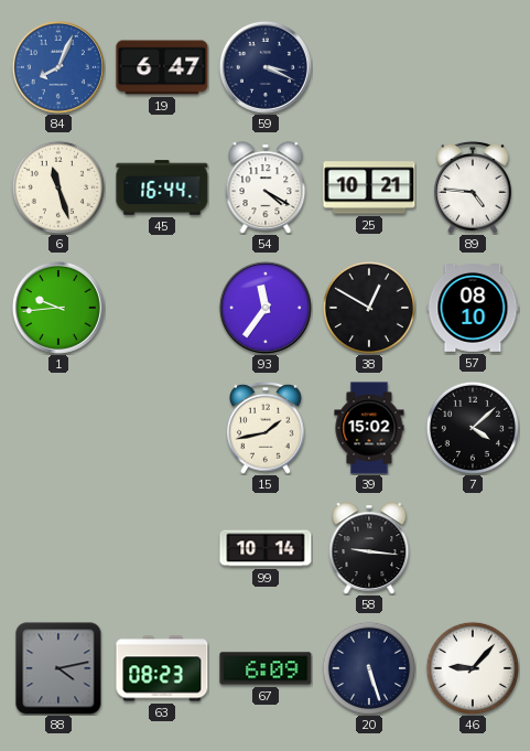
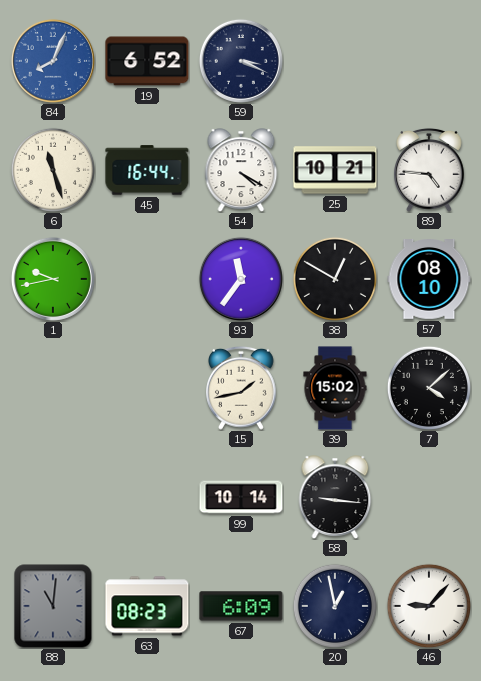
19: 6:47 -> 6:52
1: 9:44 -> 9:43
88: 4:13 -> 11:01
20: 5:27 -> 12:58
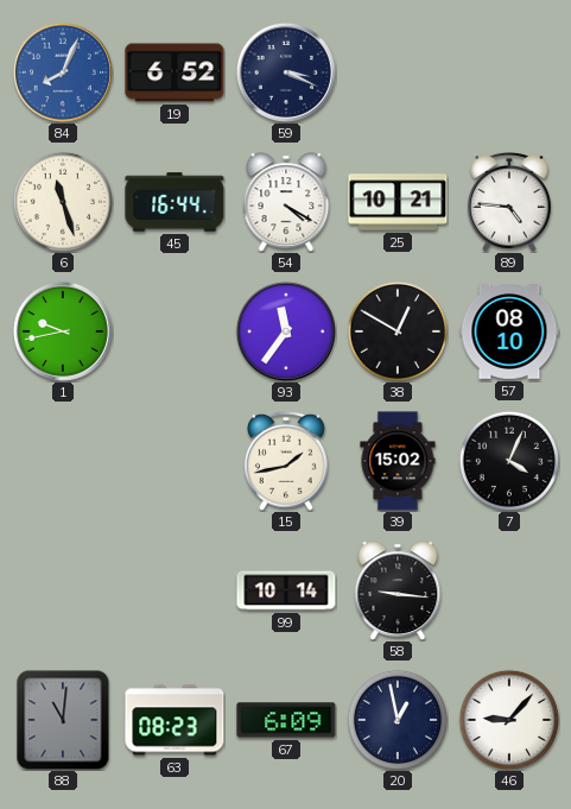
7: 4:08 -> 4:04
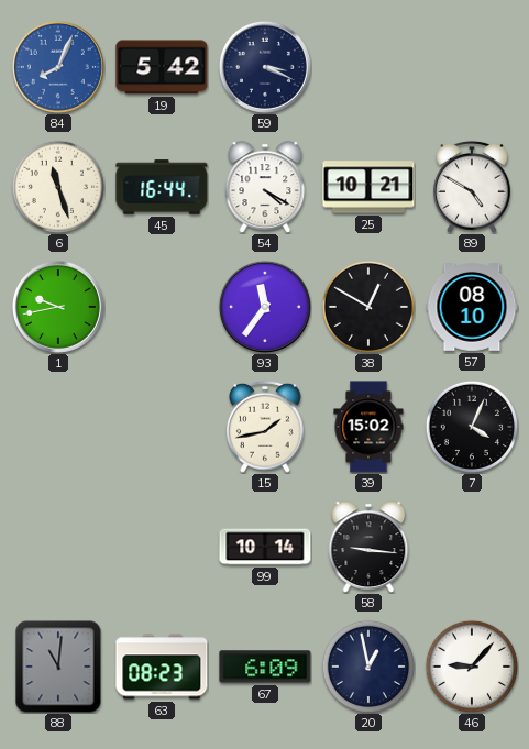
19: 6:52 -> 5:42
89: 4:46 -> 4:50
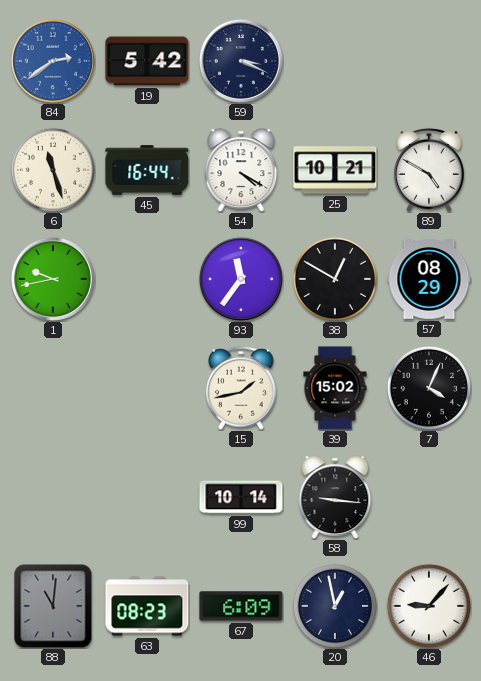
84: 8:04 -> 2:39
57: 08:10 -> 08:29
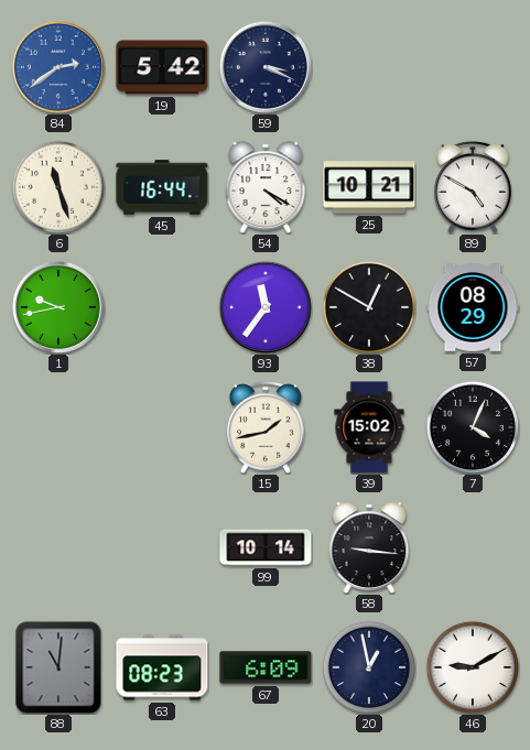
46: 9:07 -> 9:10
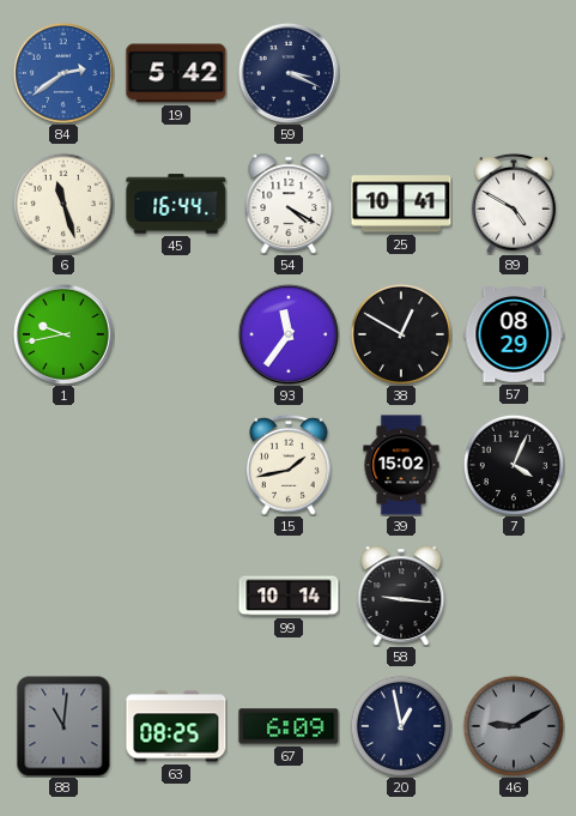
25: 10:21 -> 10:41
63: 08:23 -> 08:25
46 dial: white -> grey
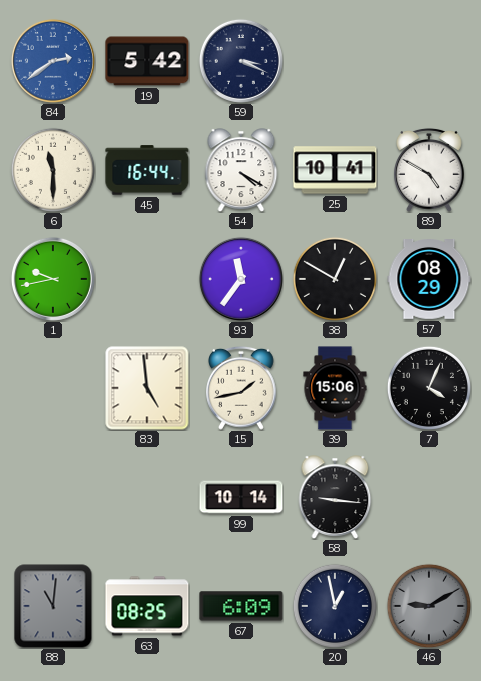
6: 11:27 -> 11:30
83: none -> 4:59
39: 15:02 -> 15:06
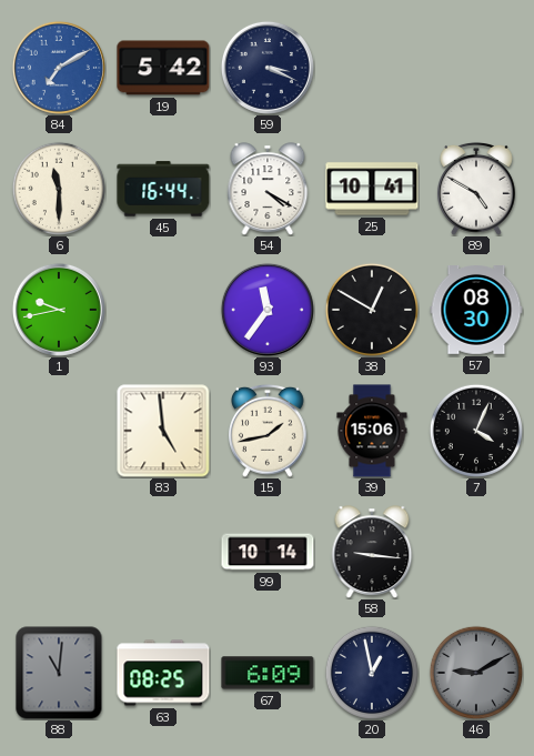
84: 2:39 -> 7:10
57: 08:29 -> 08:30
